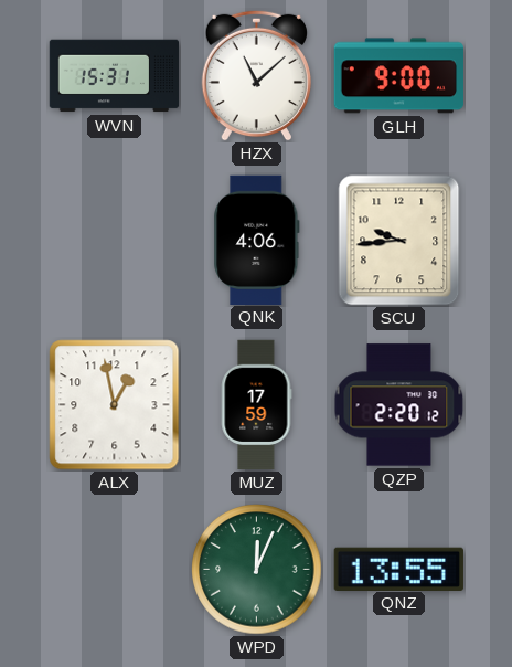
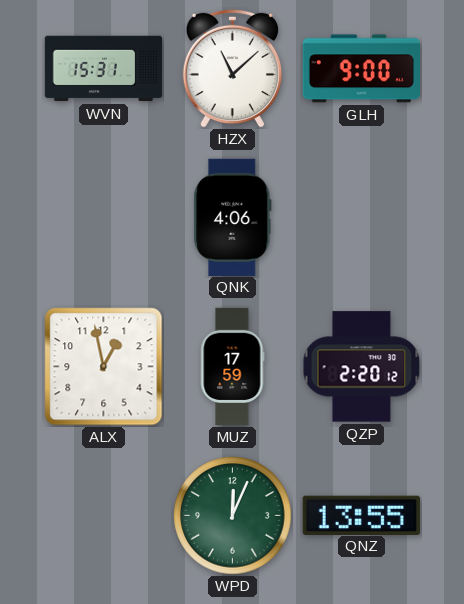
SCU: 9:44 -> none
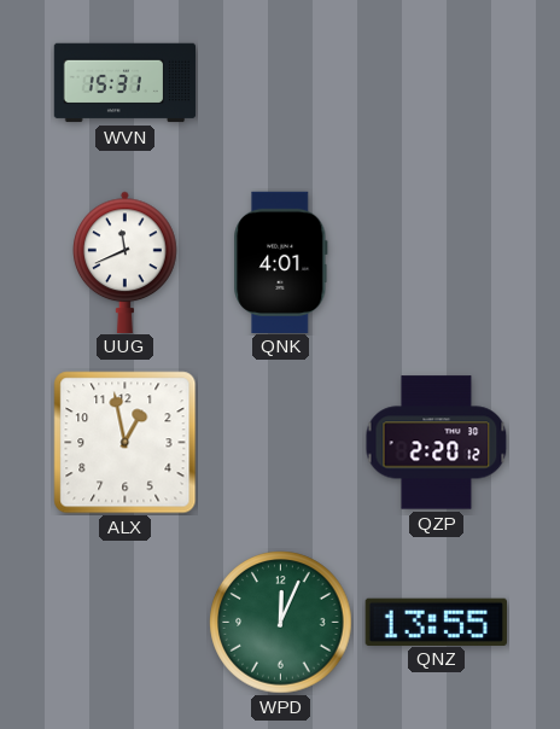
HZX: 11:08 -> none
GLH: 9:00 -> none
UUG: none -> 11:41
QNK: 4:06 -> 4:01
MUZ: 17:59 -> none
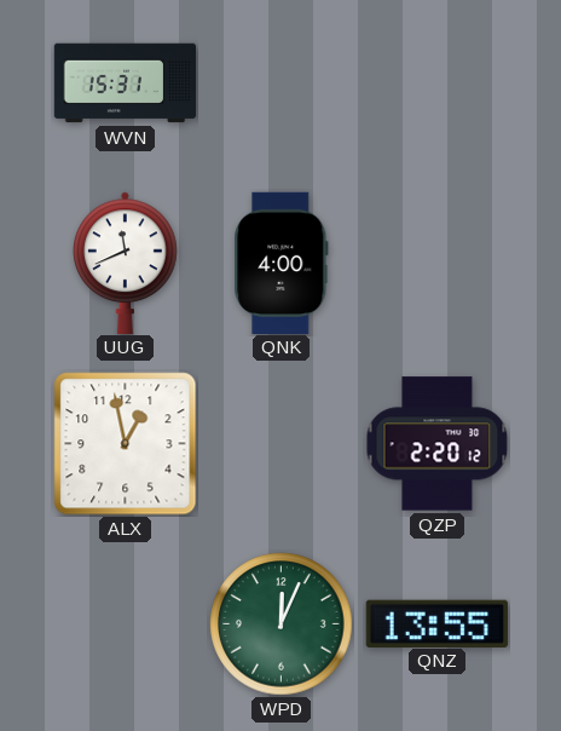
QNK: 4:01 -> 4:00
